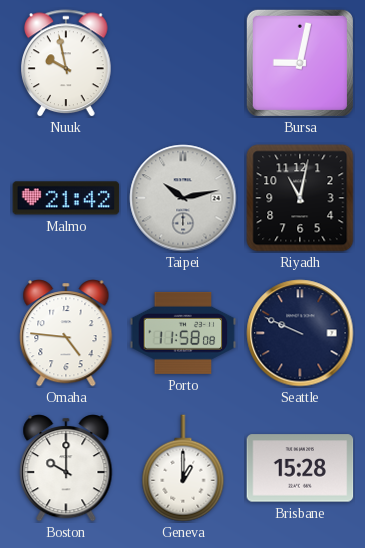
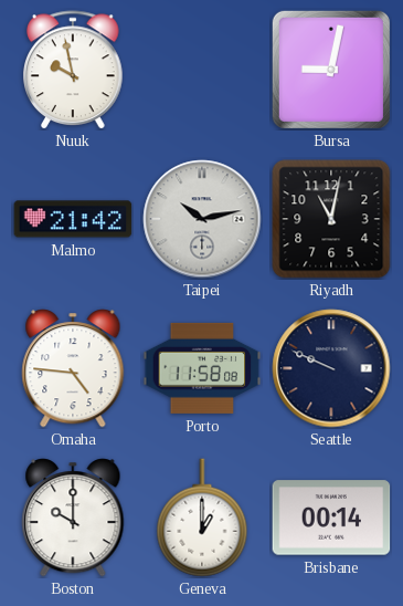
Brisbane: 15:28 -> 00:14
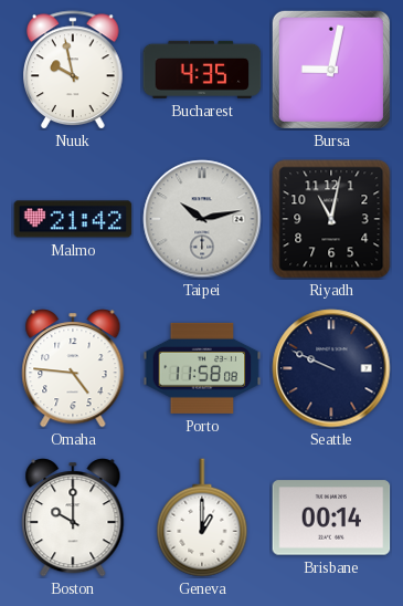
Bucharest: none -> 4:35
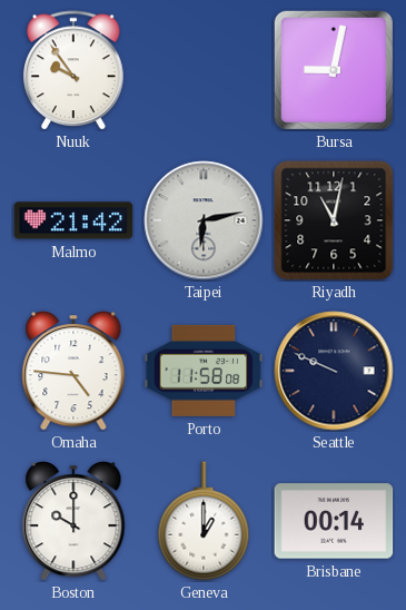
Nuuk: 9:58 -> 9:54
Bucharest: 4:35 -> none
Taipei: 10:13 -> 6:13
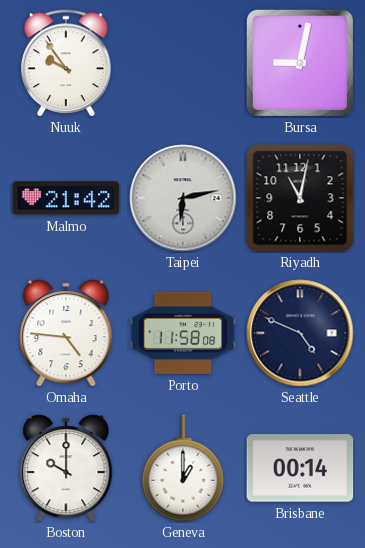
Seattle: 9:49 -> 4:49
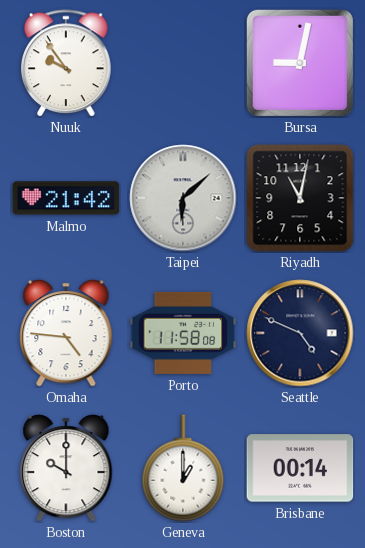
Taipei: 6:13 -> 6:08
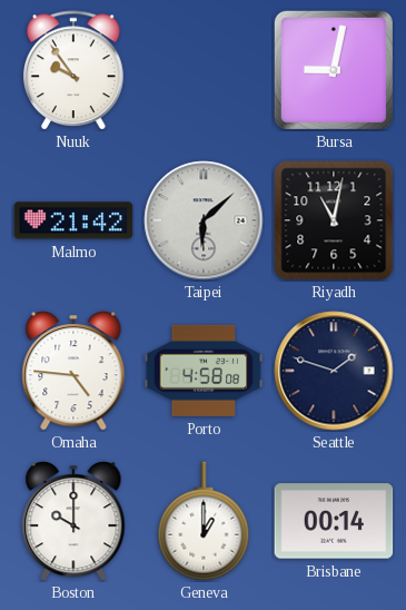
Porto: 11:58 -> 4:58
Seattle: 4:49 -> 1:48
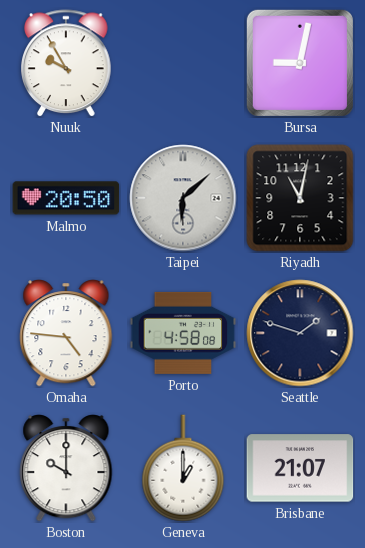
Nuuk: 9:54 -> 9:55
Malmo: 21:42 -> 20:50
Brisbane: 00:14 -> 21:07
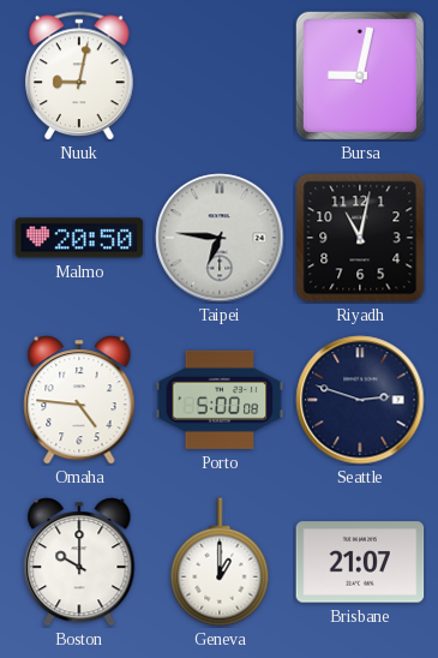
Nuuk: 9:55 -> 9:02
Taipei: 6:08 -> 6:46
Porto: 4:58 -> 5:00
Seattle: 1:48 -> 2:48
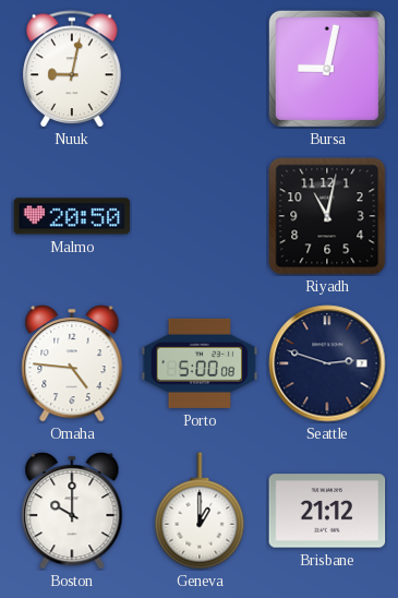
Taipei: 6:46 -> none
Brisbane: 21:07 -> 21:12
